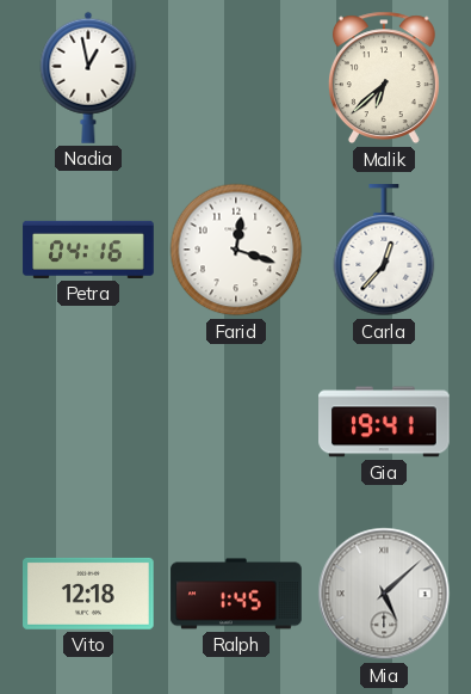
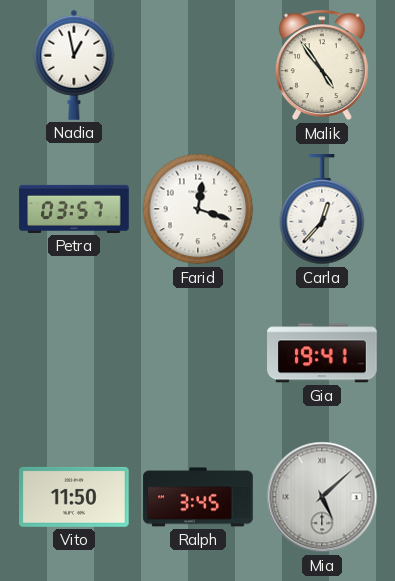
Malik: 6:38 -> 4:54
Petra: 04:16 -> 03:57
Vito: 12:18 -> 11:50
Ralph: 1:45 -> 3:45
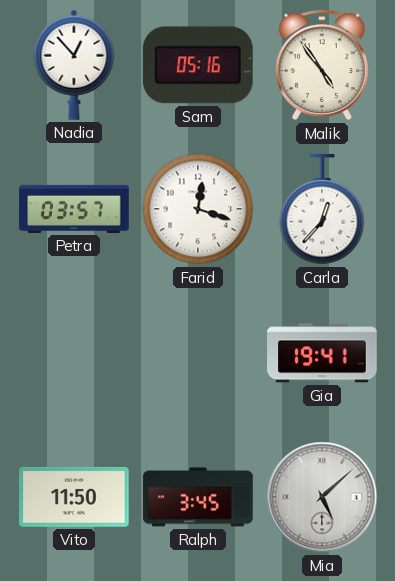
Nadia: 12:58 -> 12:53
Sam: none -> 05:16
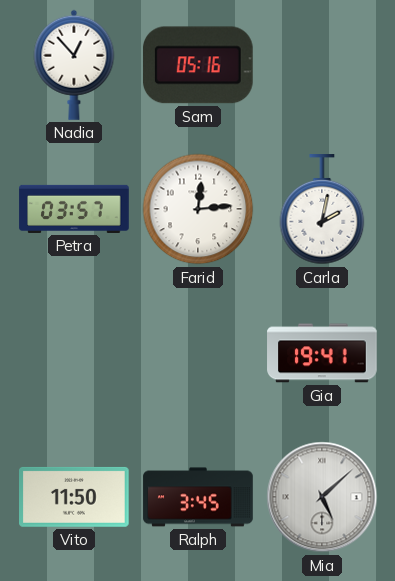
Malik: 4:54 -> none
Farid: 12:18 -> 12:14
Carla: 12:37 -> 2:02
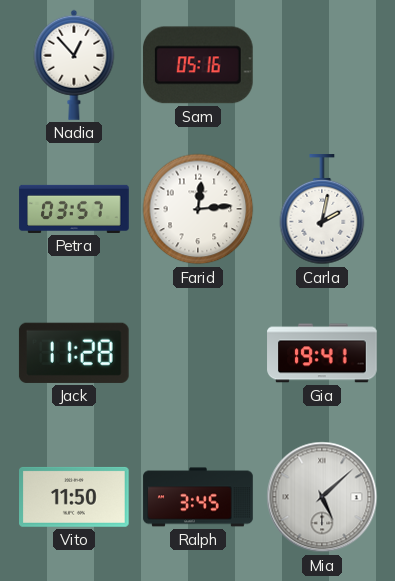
Jack: none -> 11:28
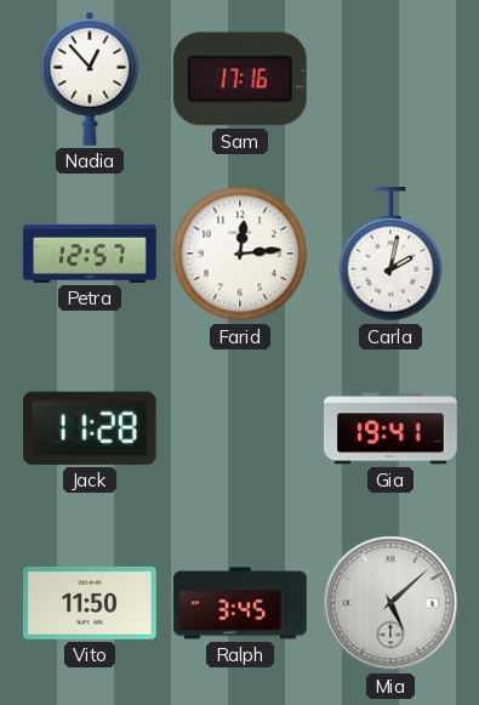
Sam: 05:16 -> 17:16
Petra: 03:57 -> 12:57
